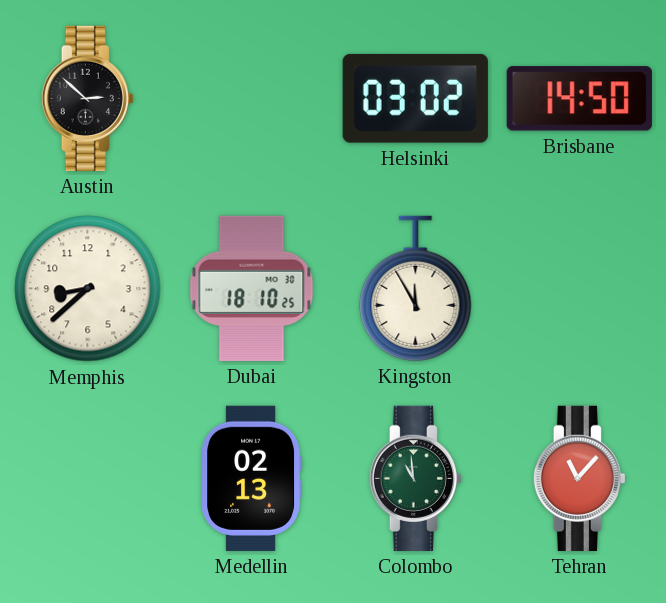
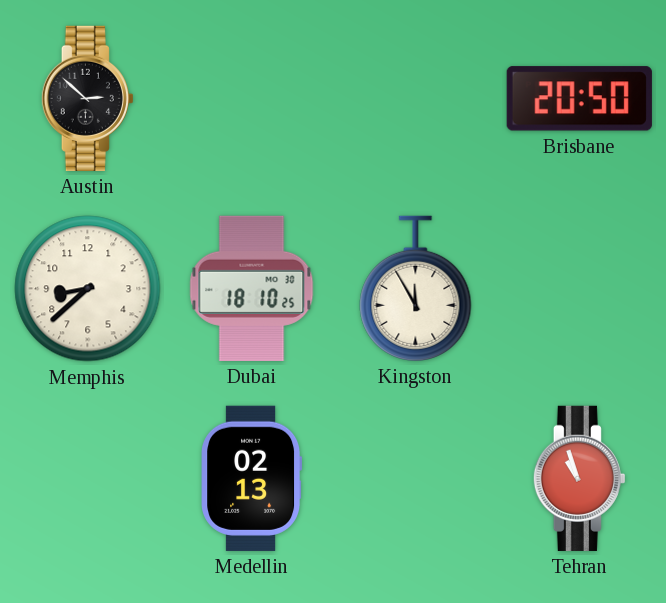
Helsinki: 03:02 -> none
Brisbane: 14:50 -> 20:50
Colombo: 10:59 -> none
Tehran: 11:07 -> 10:57
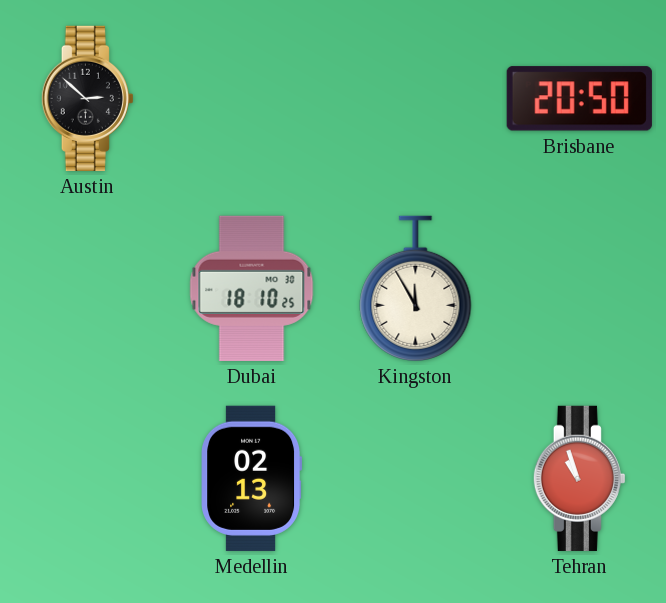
Memphis: 8:38 -> none
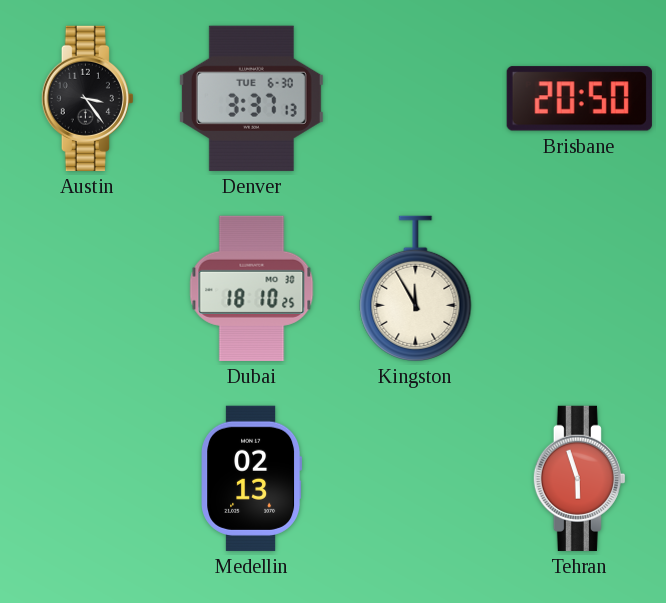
Austin: 2:52 -> 3:24
Denver: none -> 3:37
Tehran: 10:57 -> 5:57
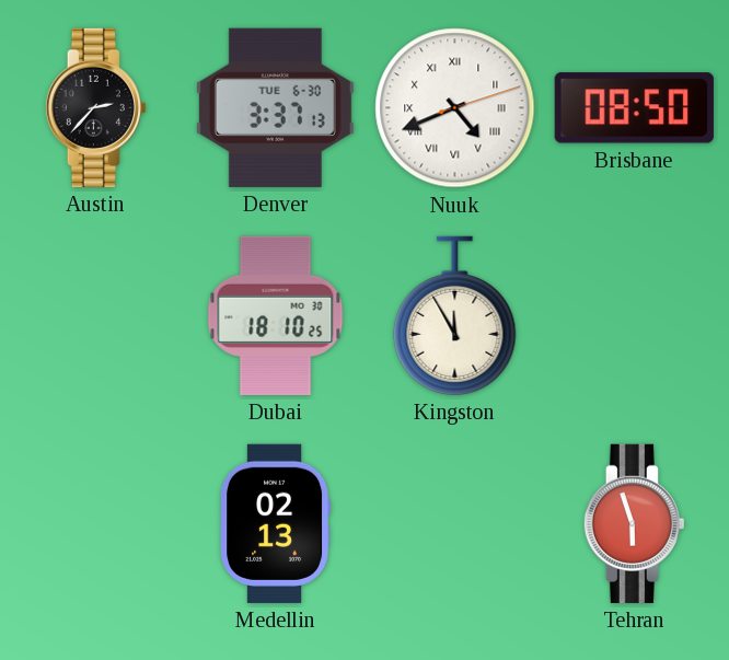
Austin: 3:24 -> 2:37
Nuuk: none -> 4:41
Brisbane: 20:50 -> 08:50
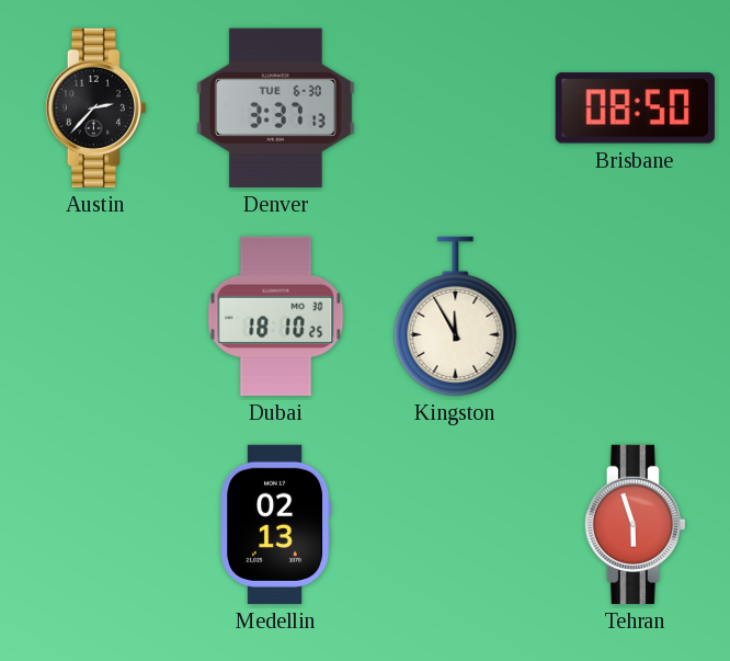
Nuuk: 4:41 -> none
